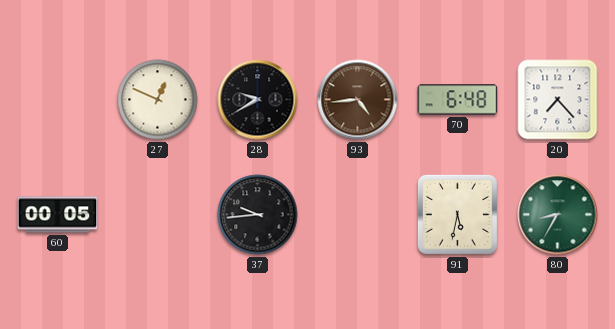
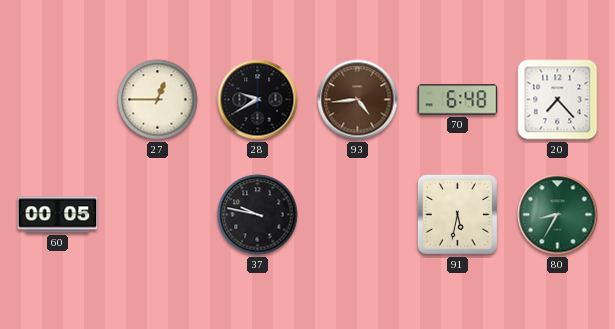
27: 12:49 -> 12:45
37: 9:44 -> 9:47
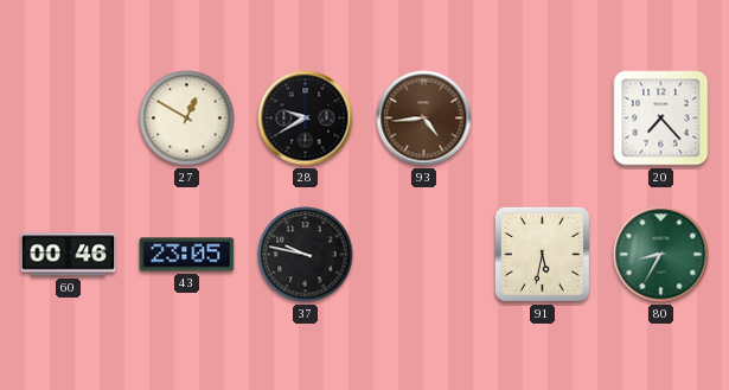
27: 12:45 -> 12:50
70: 6:48 -> none
60: 00:05 -> 00:46
43: none -> 23:05
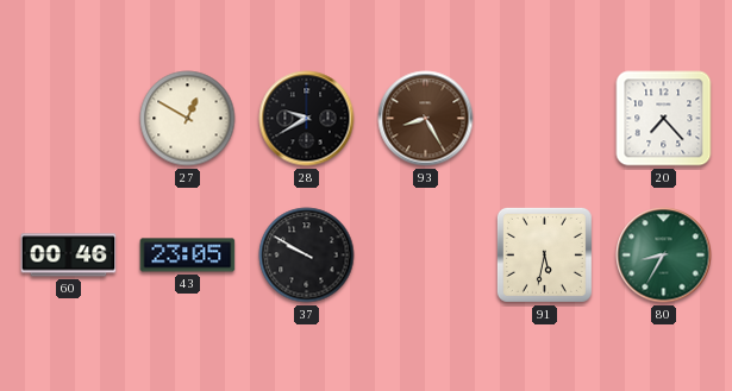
93: 4:44 -> 8:25
37: 9:47 -> 9:50
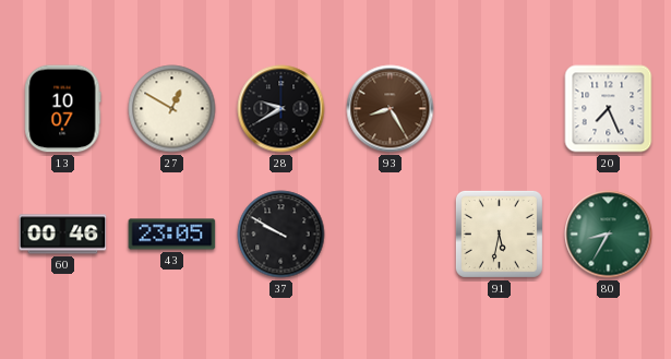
13: none -> 10:07
20: 7:23 -> 7:26
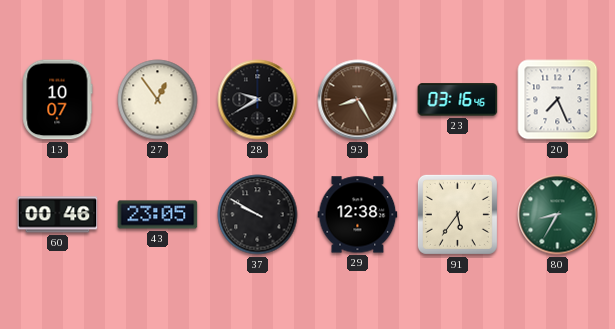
27: 12:50 -> 12:54
23: none -> 03:16
29: none -> 12:38
91: 5:32 -> 5:36
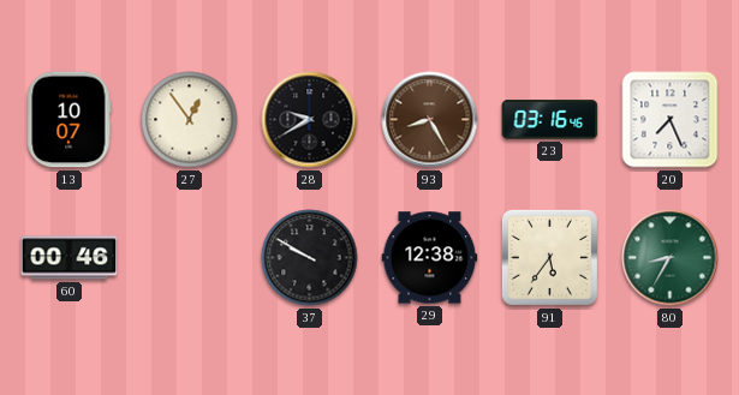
43: 23:05 -> none
